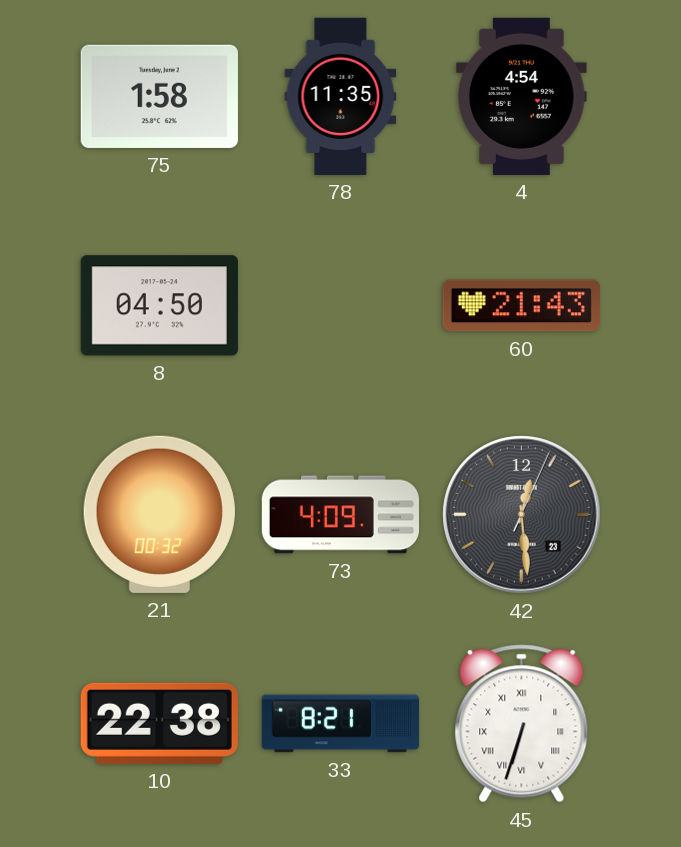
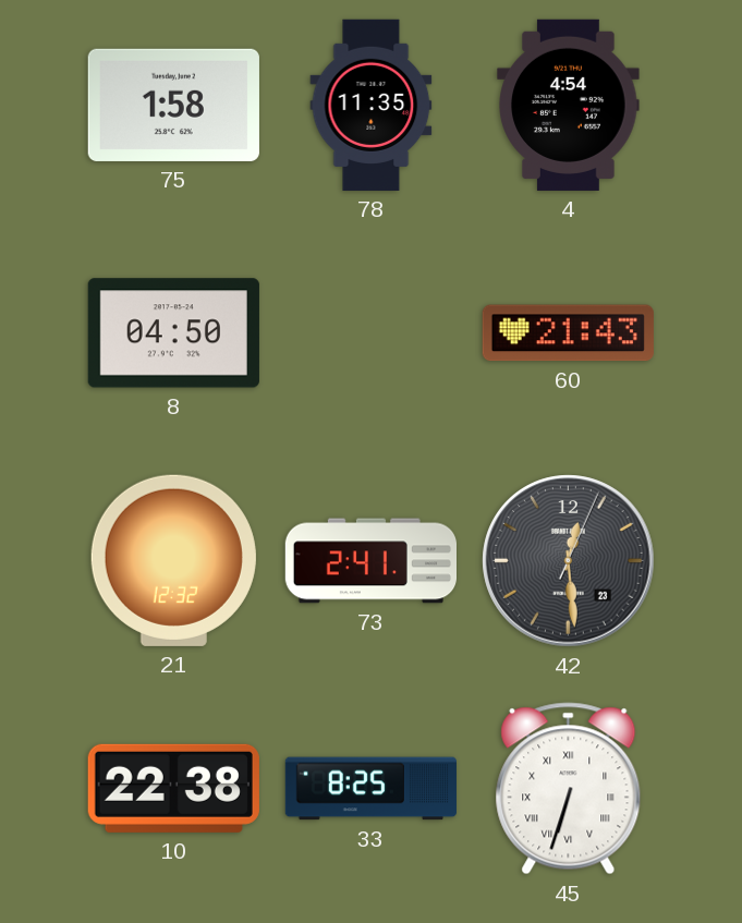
21: 00:32 -> 12:32
73: 4:09 -> 2:41
33: 8:21 -> 8:25
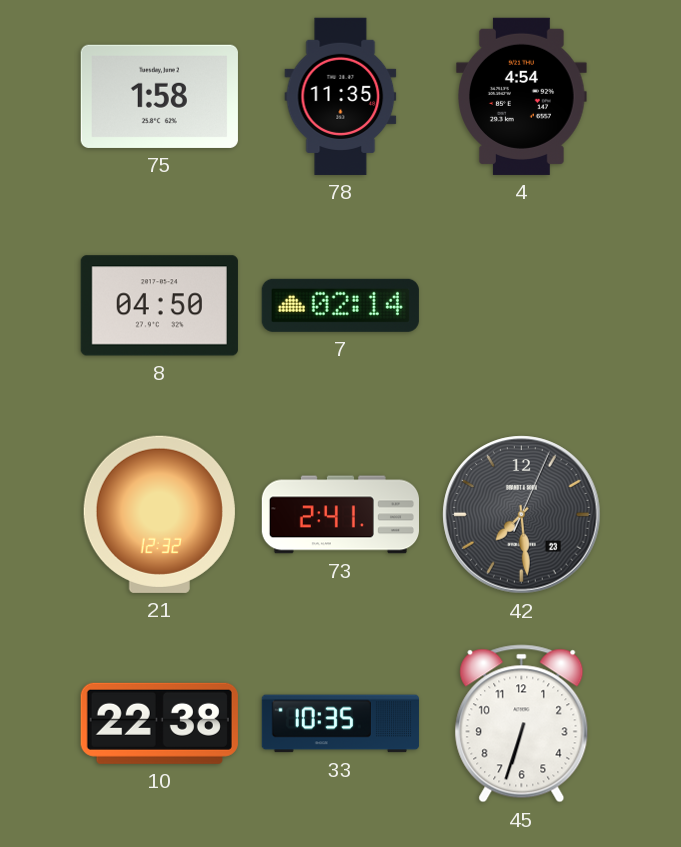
7: none -> 02:14
60: 21:43 -> none
42: 12:29 -> 7:29
33: 8:25 -> 10:35
45 numerals: Roman -> Arabic
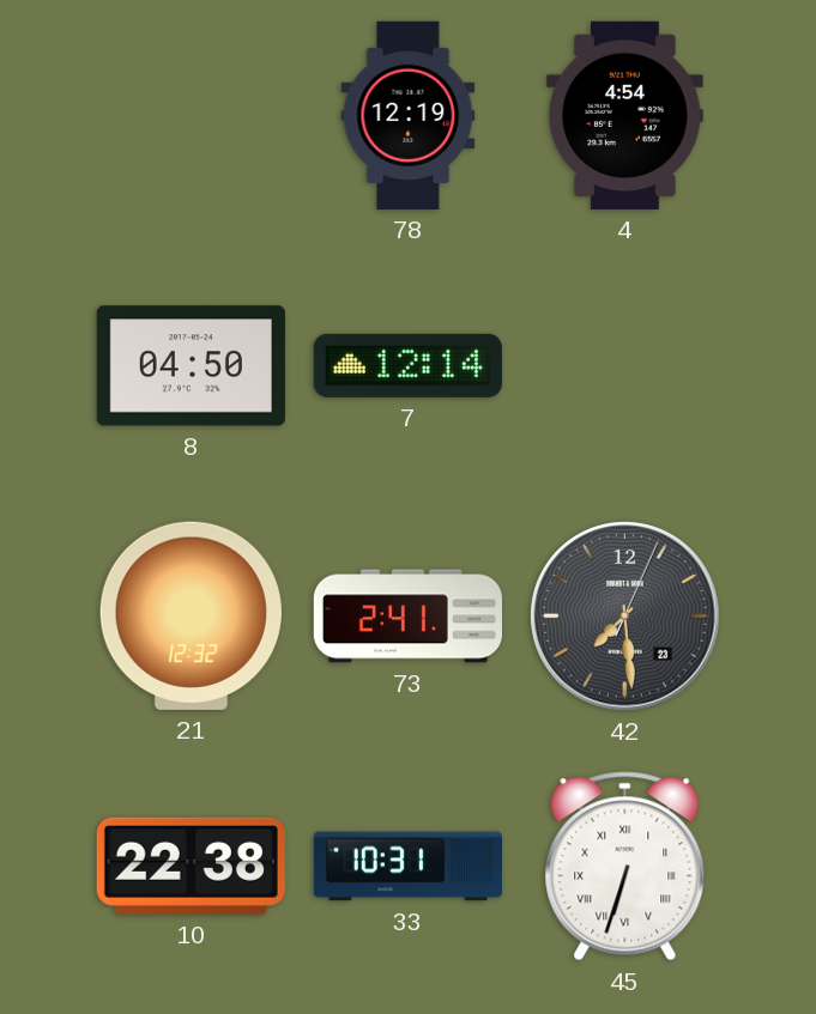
75: 1:58 -> none
78: 11:35 -> 12:19
7: 02:14 -> 12:14
33: 10:35 -> 10:31
45 numerals: Arabic -> Roman
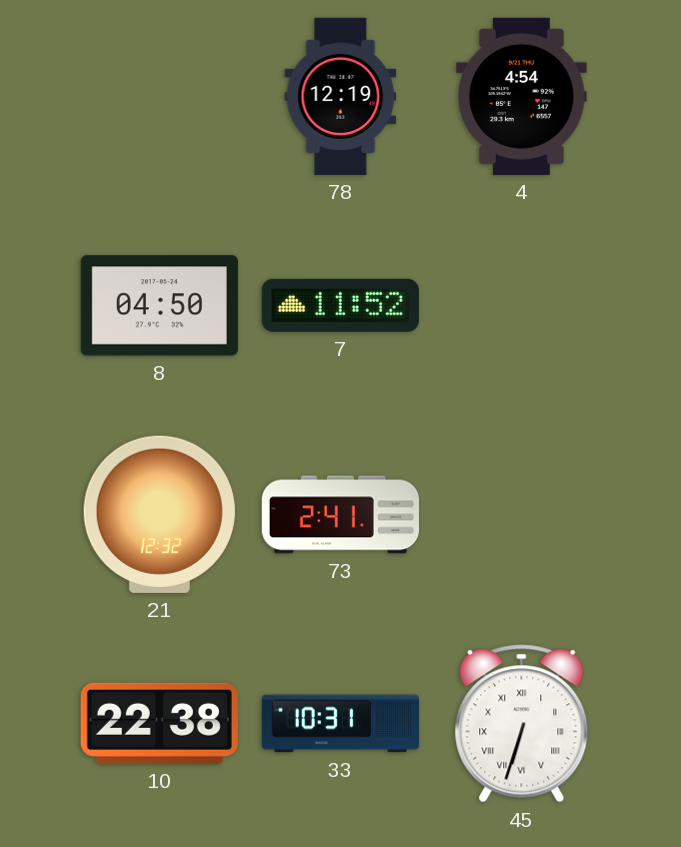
7: 12:14 -> 11:52
42: 7:29 -> none
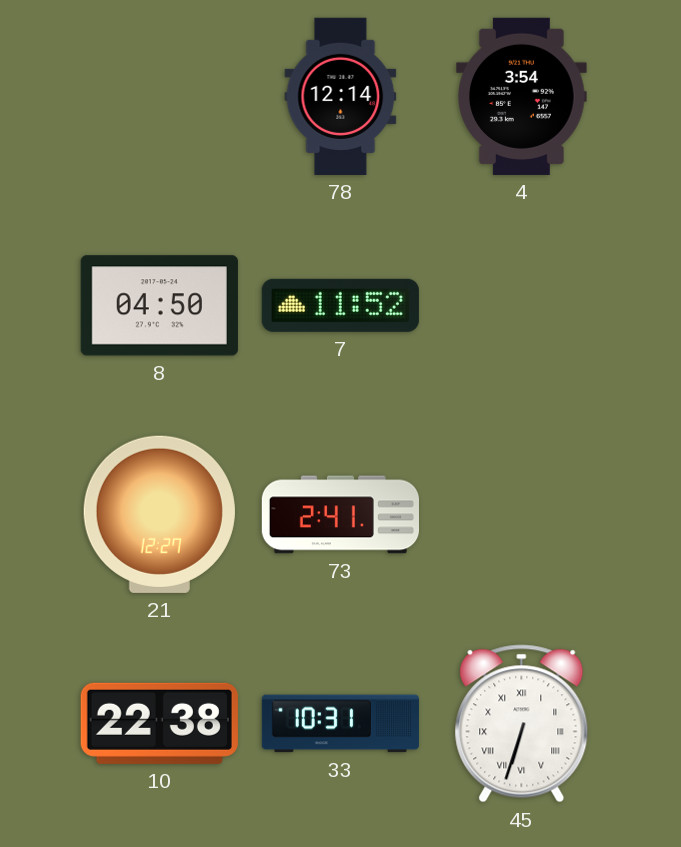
78: 12:19 -> 12:14
4: 4:54 -> 3:54
21: 12:32 -> 12:27
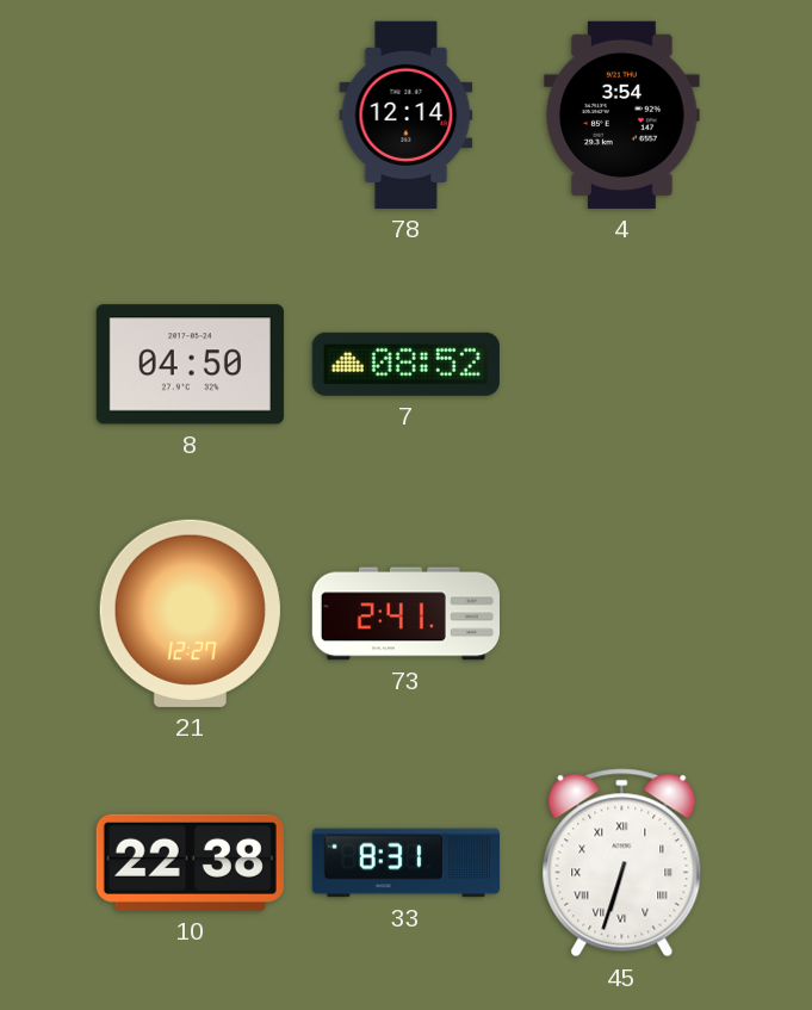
7: 11:52 -> 08:52
33: 10:31 -> 8:31
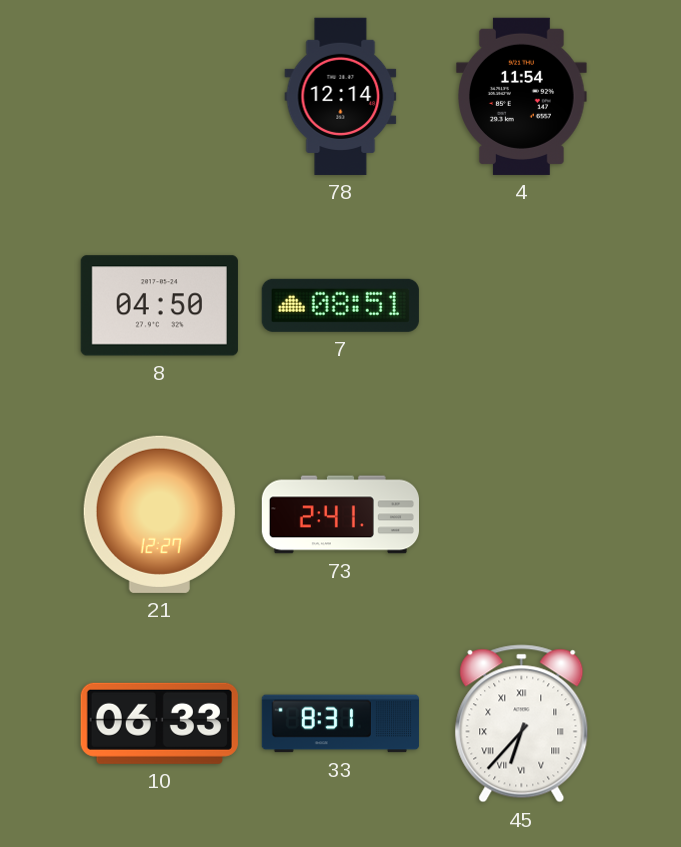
4: 3:54 -> 11:54
7: 08:52 -> 08:51
10: 22:38 -> 06:33
45: 6:33 -> 6:37
